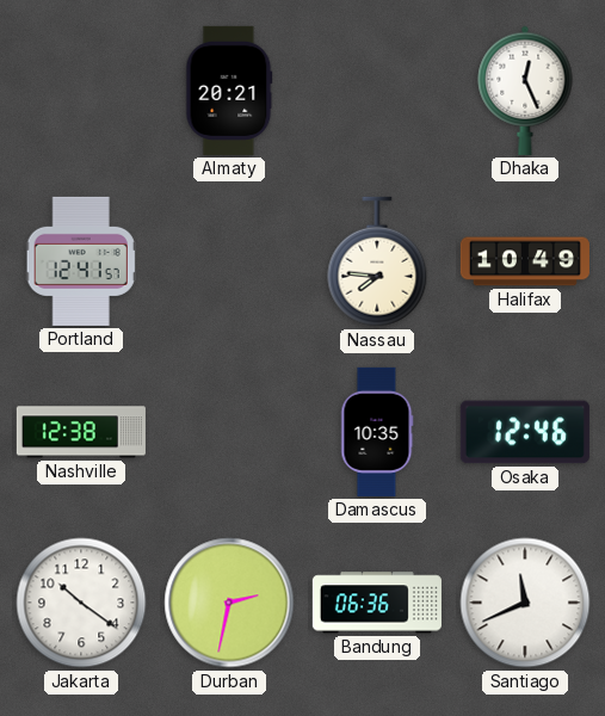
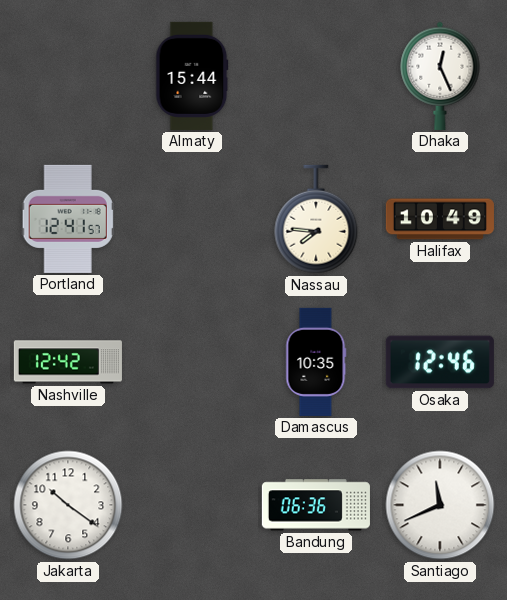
Almaty: 20:21 -> 15:44
Nashville: 12:38 -> 12:42
Durban: 2:32 -> none
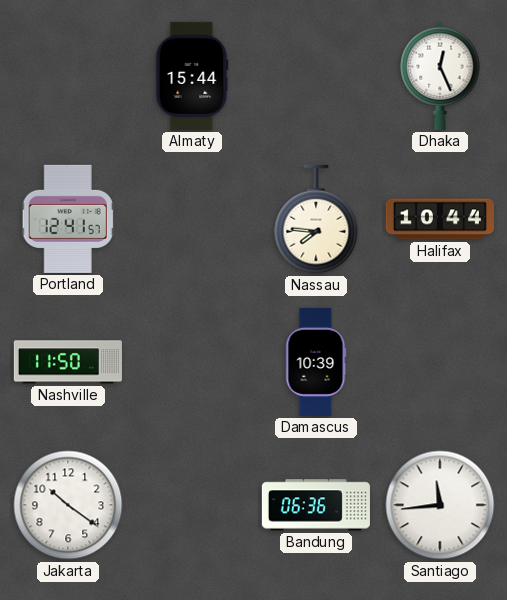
Halifax: 10:49 -> 10:44
Nashville: 12:42 -> 11:50
Damascus: 10:35 -> 10:39
Osaka: 12:46 -> none
Santiago: 11:41 -> 11:44
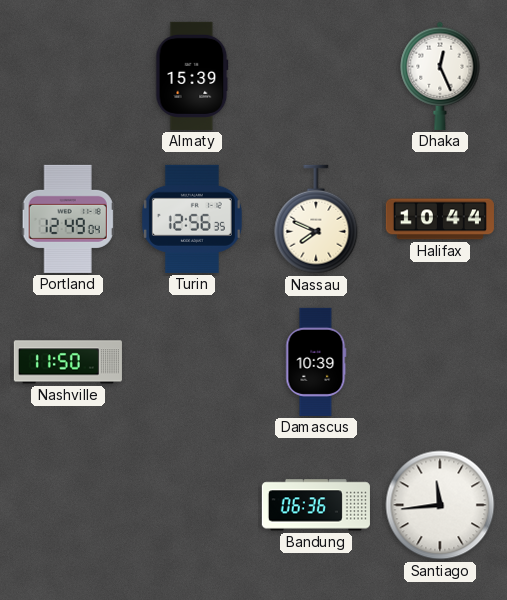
Almaty: 15:44 -> 15:39
Portland: 12:41 -> 12:49
Turin: none -> 12:56
Nassau: 7:46 -> 7:49
Jakarta: 10:21 -> none
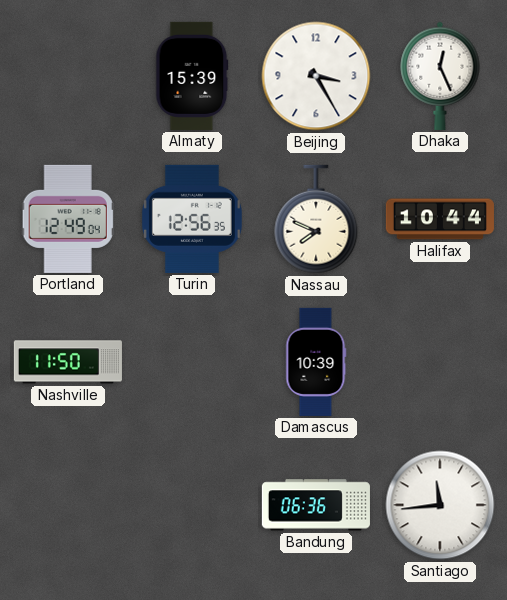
Beijing: none -> 3:25
